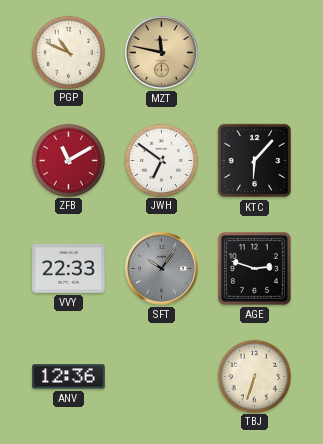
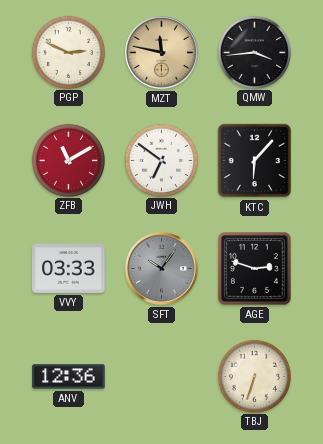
PGP: 10:49 -> 2:49
QMW: none -> 3:44
VVY: 22:33 -> 03:33
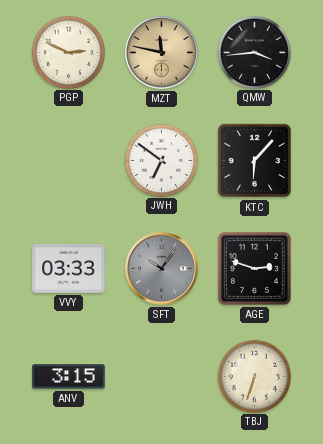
ZFB: 11:10 -> none
ANV: 12:36 -> 3:15
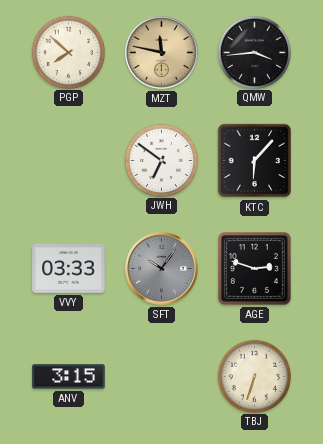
PGP: 2:49 -> 7:52
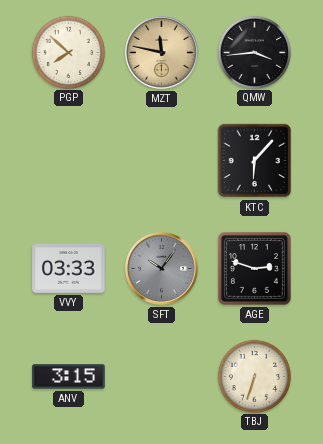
JWH: 6:51 -> none
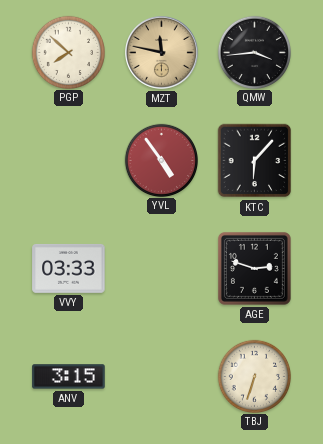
YVL: none -> 4:54
SFT: 10:06 -> none
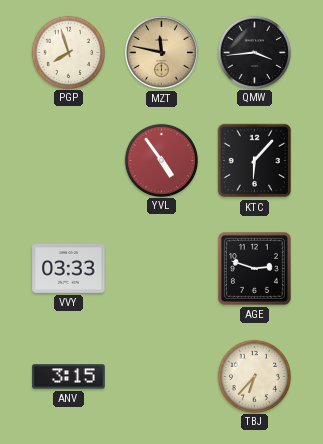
PGP: 7:52 -> 7:57
TBJ: 6:33 -> 6:37
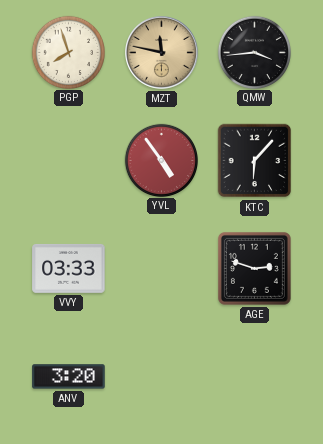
ANV: 3:15 -> 3:20
TBJ: 6:37 -> none
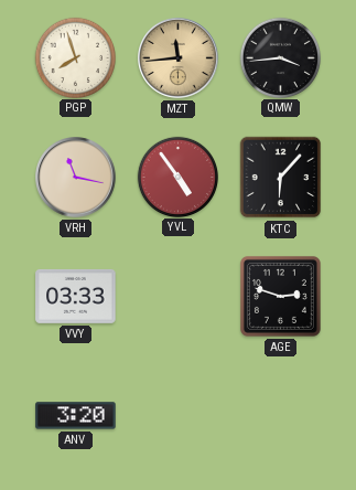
MZT: 11:47 -> 11:44
VRH: none -> 11:17
